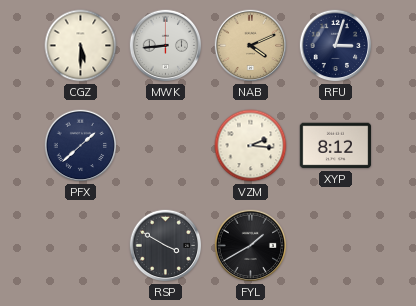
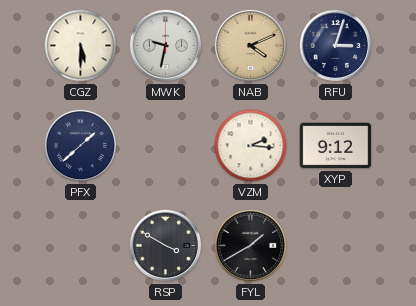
MWK: 8:44 -> 9:32
XYP: 8:12 -> 9:12
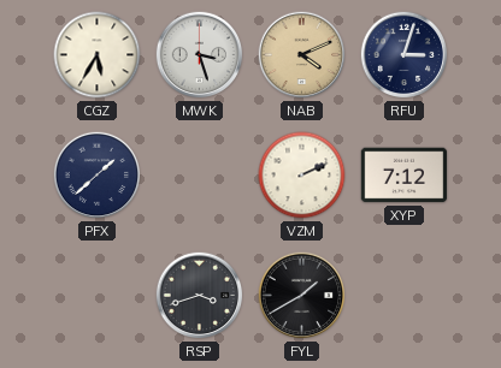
CGZ: 5:30 -> 5:35
MWK: 9:32 -> 3:27
VZM: 2:16 -> 2:11
XYP: 9:12 -> 7:12
RSP: 3:50 -> 3:42
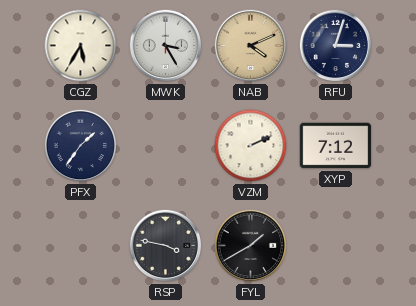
MWK: 3:27 -> 3:25
PFX: 1:38 -> 1:36
RSP: 3:42 -> 3:47
